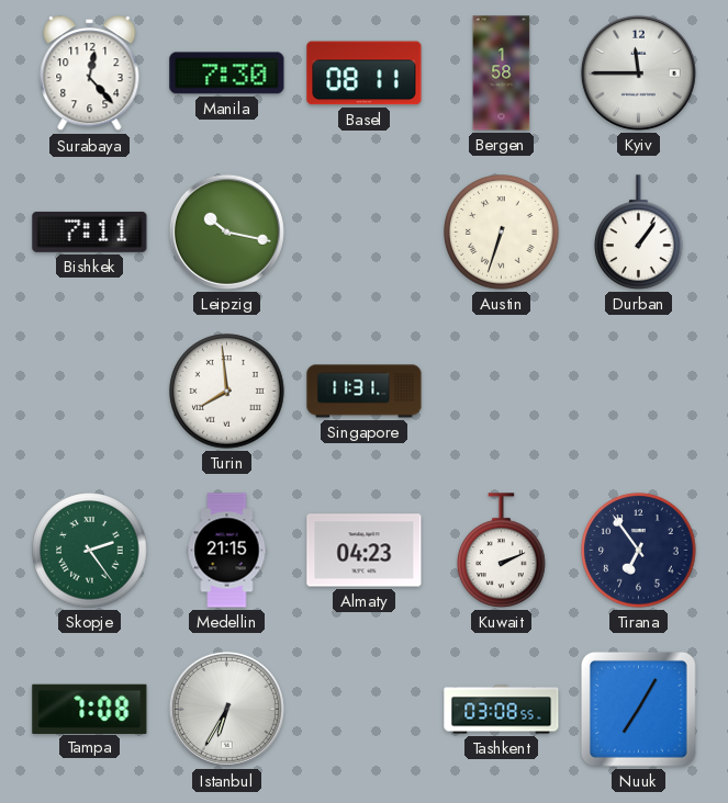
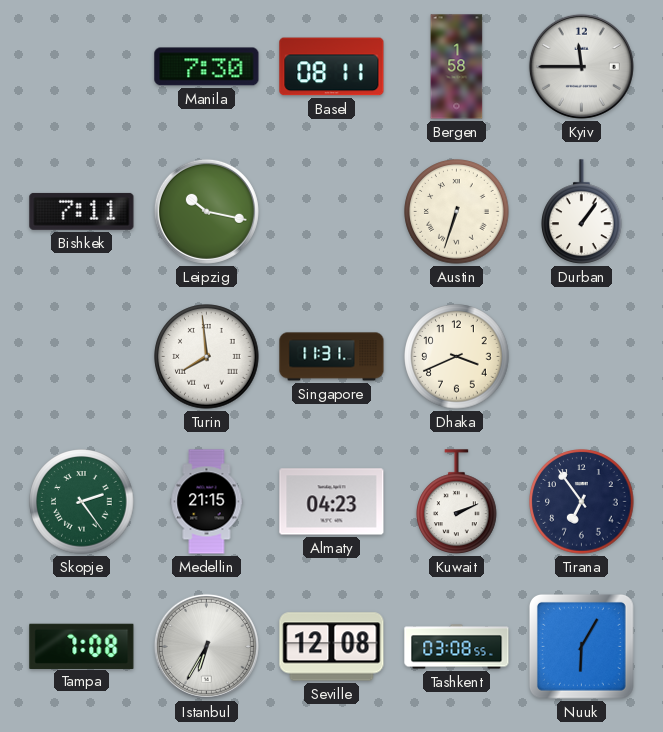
Surabaya: 12:23 -> none
Dhaka: none -> 3:41
Seville: none -> 12:08
Nuuk: 7:05 -> 6:05
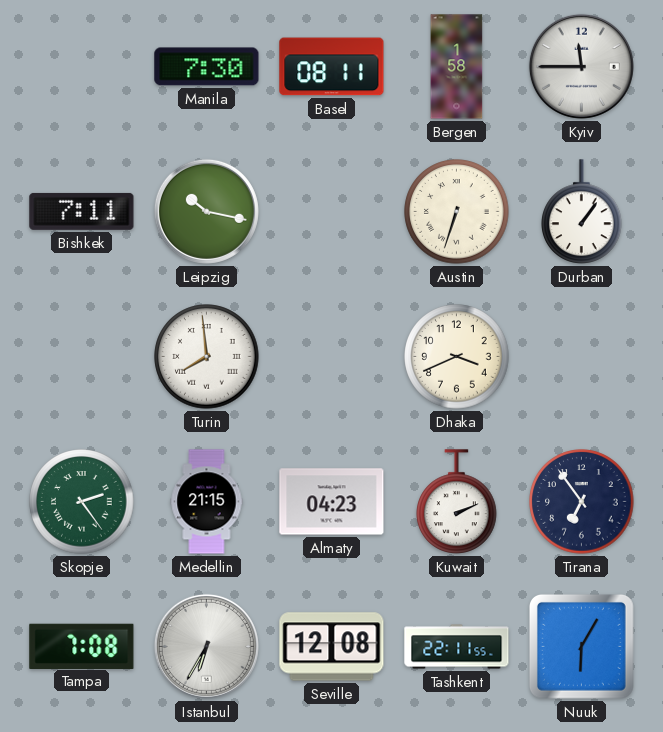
Singapore: 11:31 -> none
Tashkent: 03:08 -> 22:11
